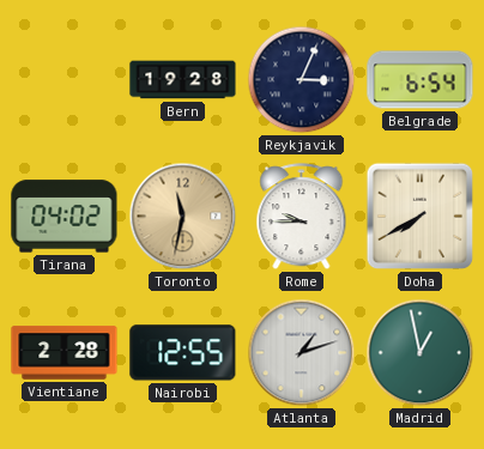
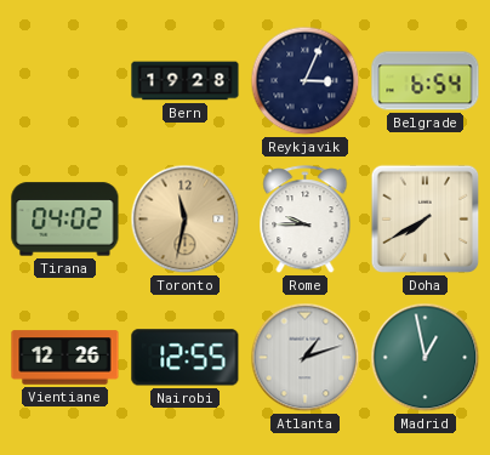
Vientiane: 2:28 -> 12:26
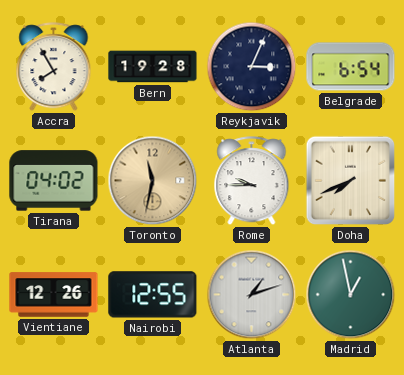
Accra: none -> 7:55
Doha: 7:40 -> 7:41
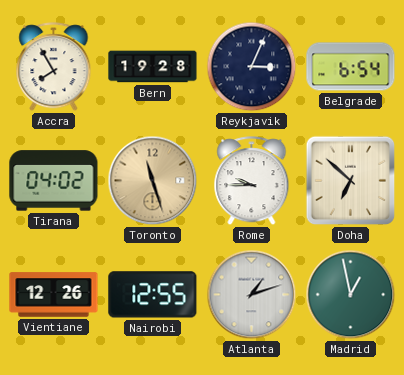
Toronto: 11:32 -> 11:27
Doha: 7:41 -> 6:52
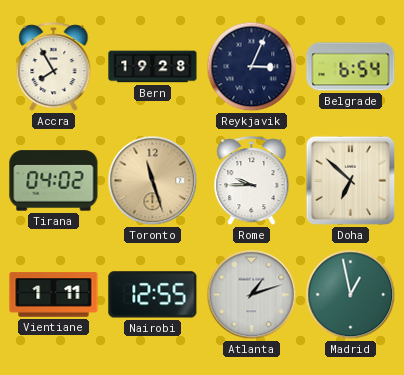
Vientiane: 12:26 -> 1:11
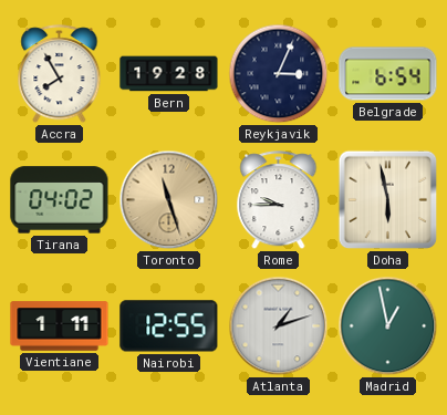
Doha: 6:52 -> 5:58
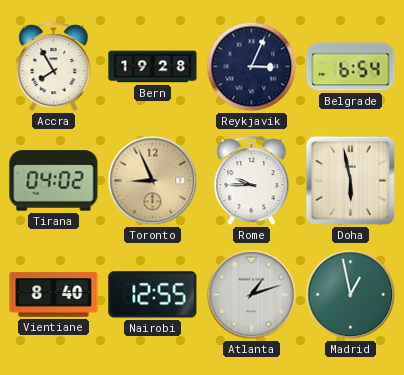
Toronto: 11:27 -> 8:56
Vientiane: 1:11 -> 8:40
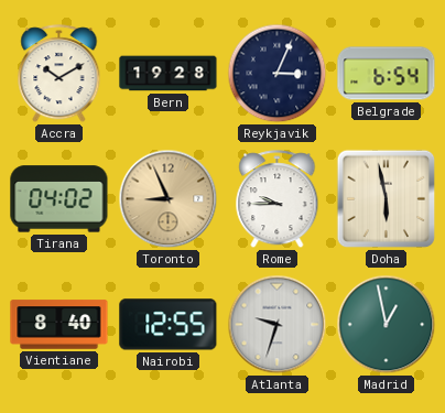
Accra: 7:55 -> 10:10
Atlanta: 1:12 -> 9:33
